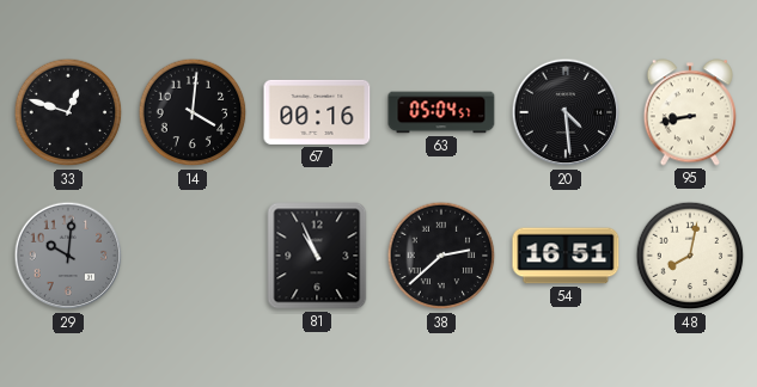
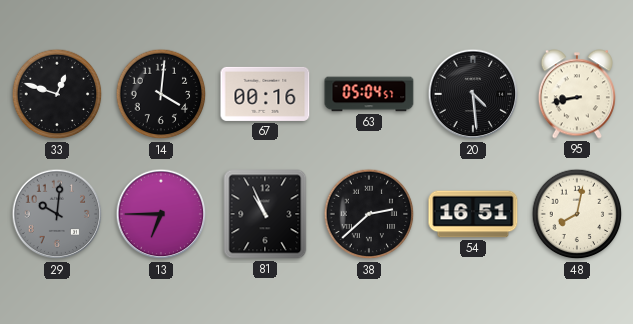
13: none -> 6:45
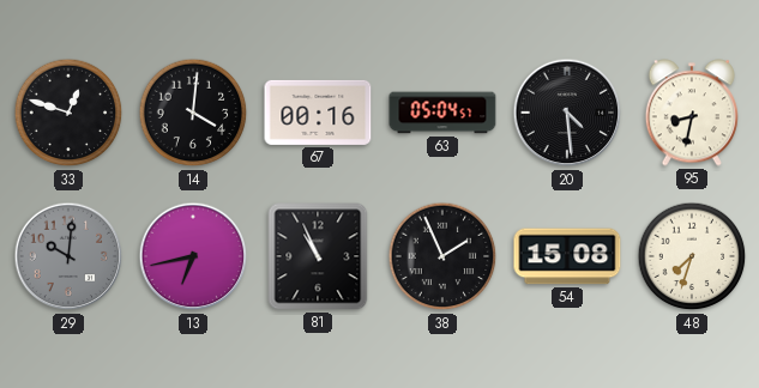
95: 8:43 -> 8:32
13: 6:45 -> 6:43
38: 2:38 -> 1:56
54: 16:51 -> 15:08
48: 8:02 -> 7:33
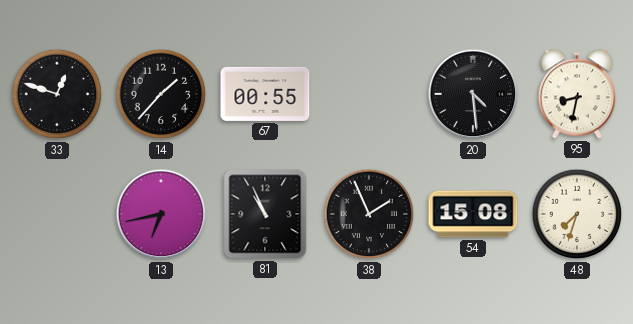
14: 4:01 -> 1:37
67: 00:16 -> 00:55
63: 05:04 -> none
29: 10:01 -> none
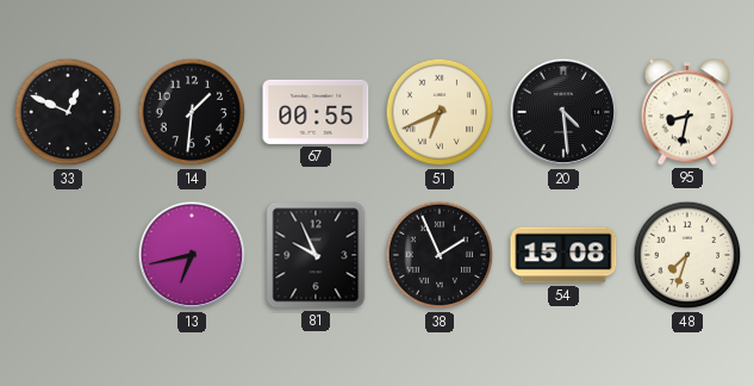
33: 12:48 -> 12:49
14: 1:37 -> 1:31
51: none -> 6:41
81: 10:56 -> 9:56
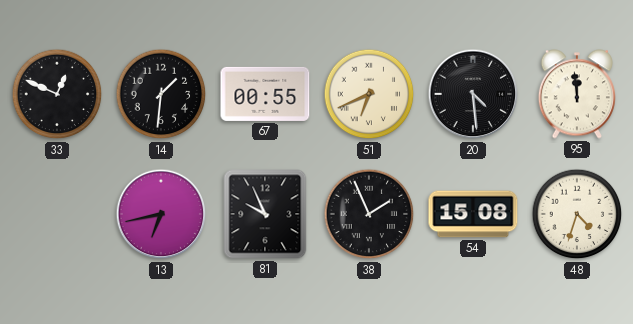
95: 8:32 -> 11:59
48: 7:33 -> 4:33
